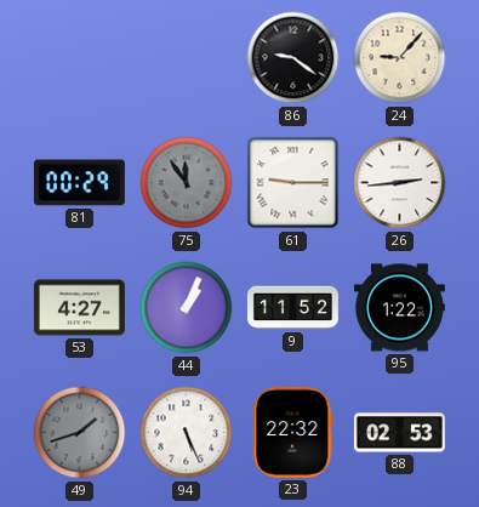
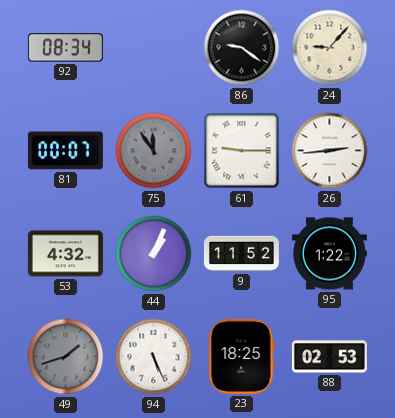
92: none -> 08:34
81: 00:29 -> 00:07
53: 4:27 -> 4:32
23: 22:32 -> 18:25
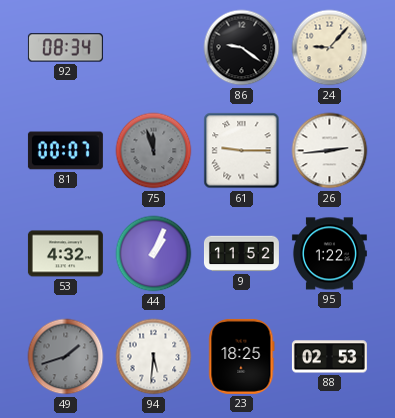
75: 11:54 -> 11:57
94: 5:26 -> 5:31
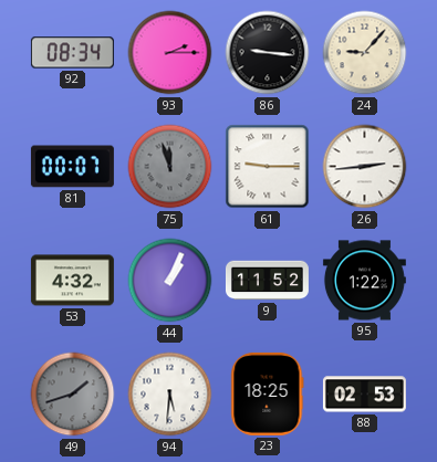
93: none -> 2:15
86: 9:21 -> 9:16
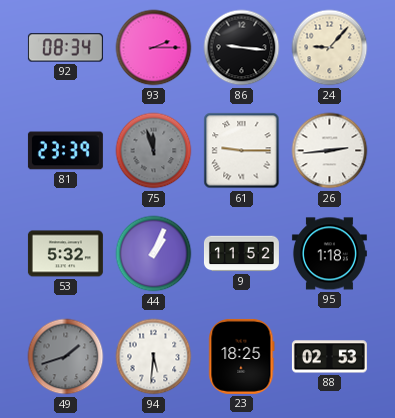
81: 00:07 -> 23:39
53: 4:32 -> 5:32
95: 1:22 -> 1:18
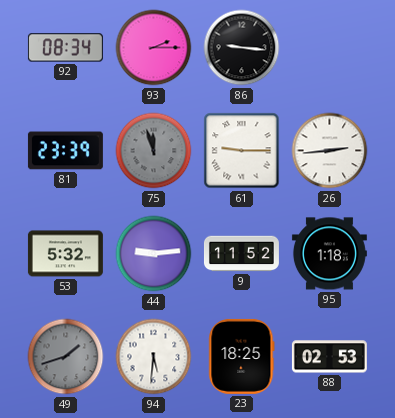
24: 9:07 -> none
44: 1:04 -> 9:14
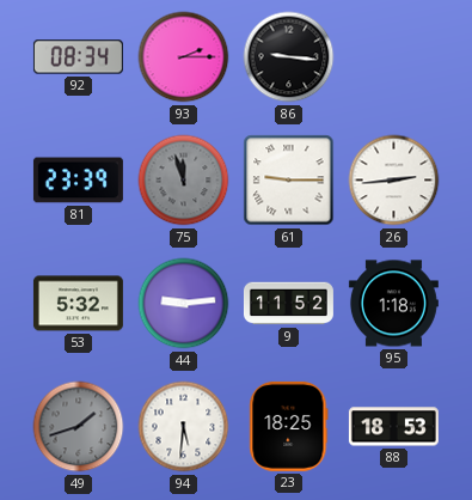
88: 02:53 -> 18:53
